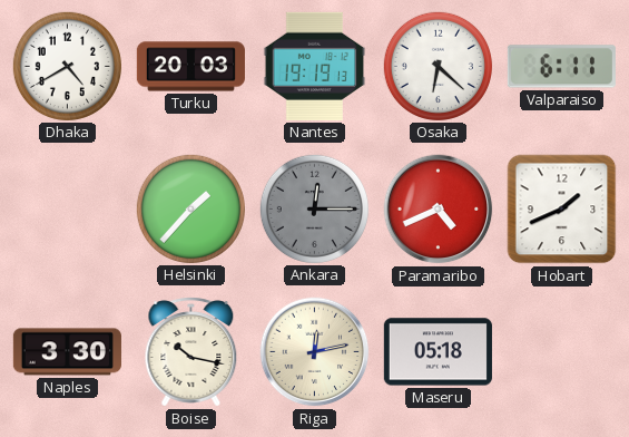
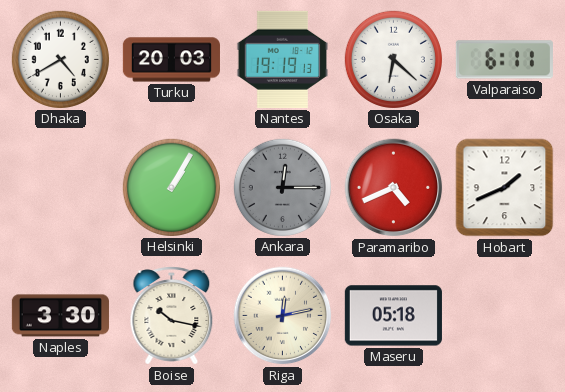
Helsinki: 1:37 -> 1:05
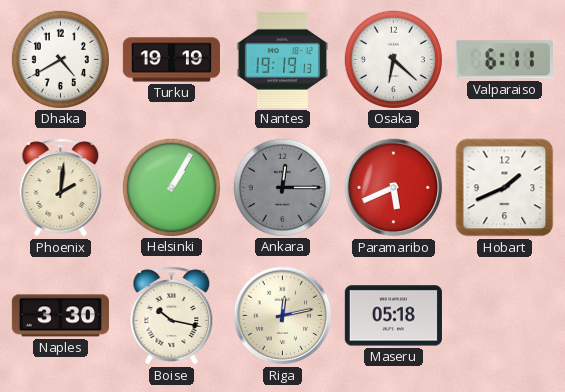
Turku: 20:03 -> 19:19
Phoenix: none -> 2:01
Paramaribo: 4:41 -> 5:41
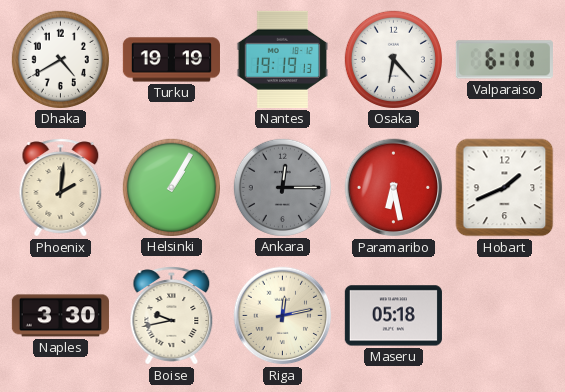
Osaka: 6:22 -> 6:23
Paramaribo: 5:41 -> 6:28
Boise: 10:17 -> 9:43
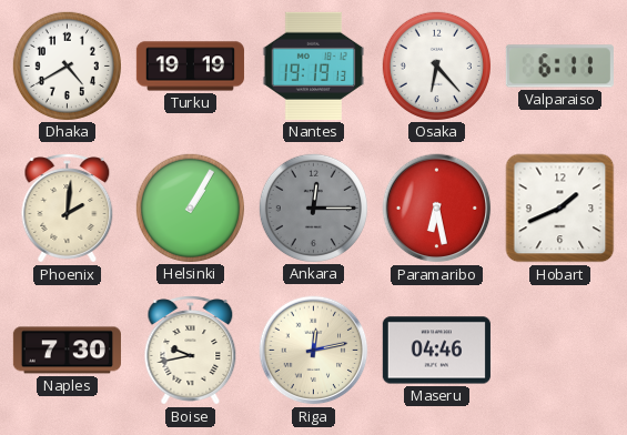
Naples: 3:30 -> 7:30
Maseru: 05:18 -> 04:46
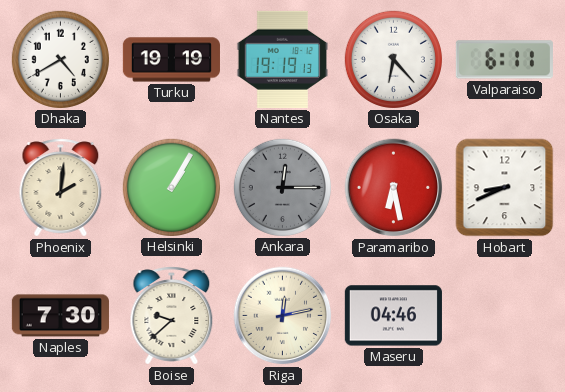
Hobart: 1:41 -> 8:41
Boise: 9:43 -> 9:38
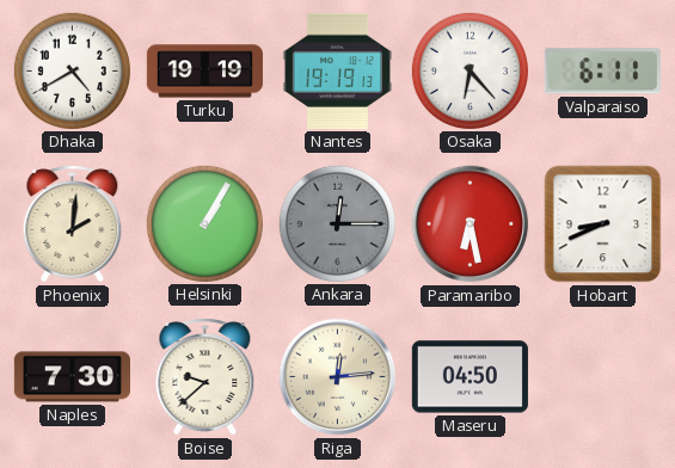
Riga: 12:13 -> 12:14
Maseru: 04:46 -> 04:50
